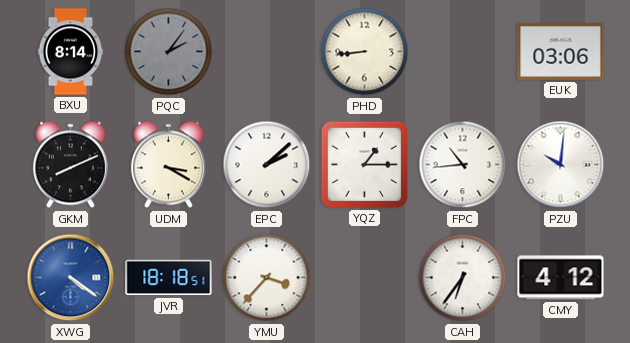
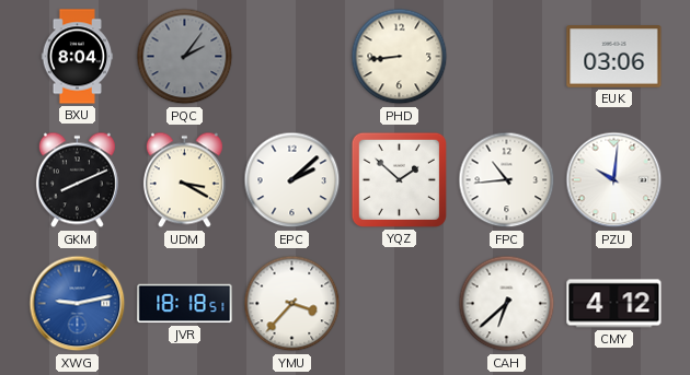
BXU: 8:14 -> 8:04
YQZ: 1:15 -> 1:52
XWG: 4:21 -> 9:13
CAH: 6:36 -> 6:38
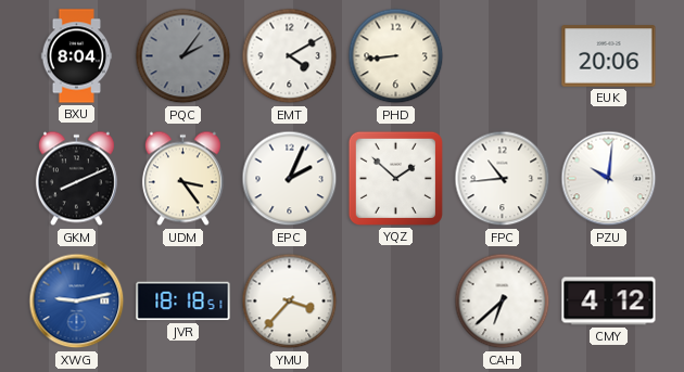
EMT: none -> 4:10
EUK: 03:06 -> 20:06
UDM: 3:20 -> 3:24
EPC: 2:08 -> 2:04
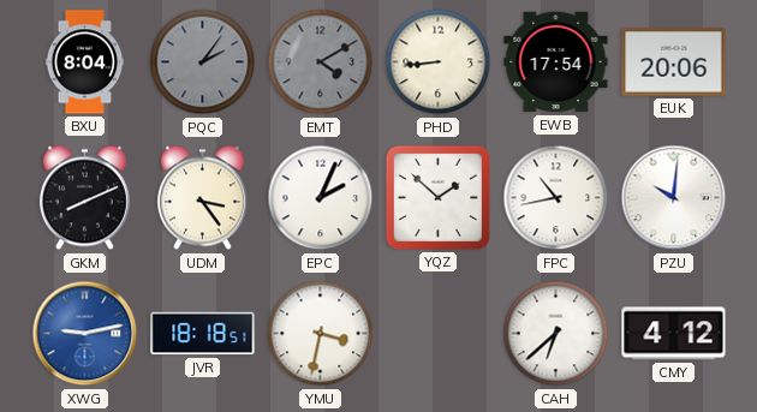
EMT dial: white -> grey
EWB: none -> 17:54
FPC: 10:44 -> 10:43
YMU: 3:37 -> 3:32
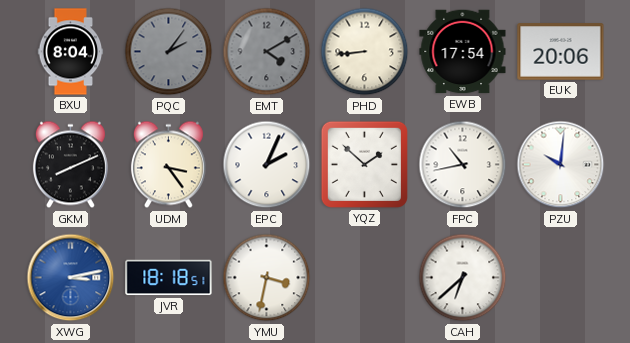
XWG: 9:13 -> 3:13
CMY: 4:12 -> none
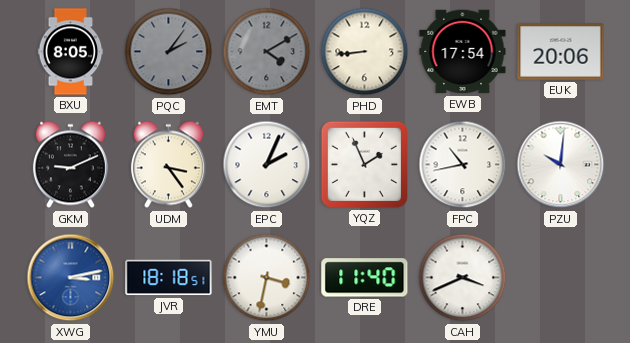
BXU: 8:04 -> 8:05
GKM: 8:11 -> 9:11
YQZ: 1:52 -> 1:56
DRE: none -> 11:40
CAH: 6:38 -> 3:41
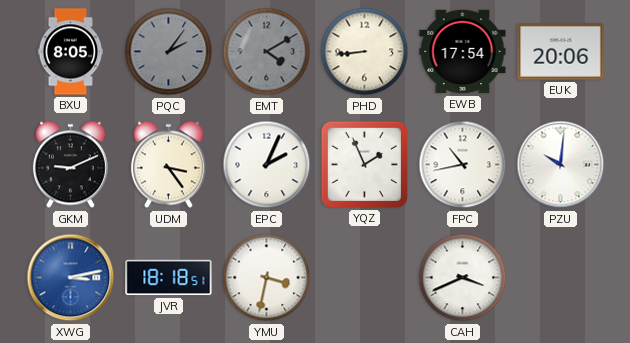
DRE: 11:40 -> none
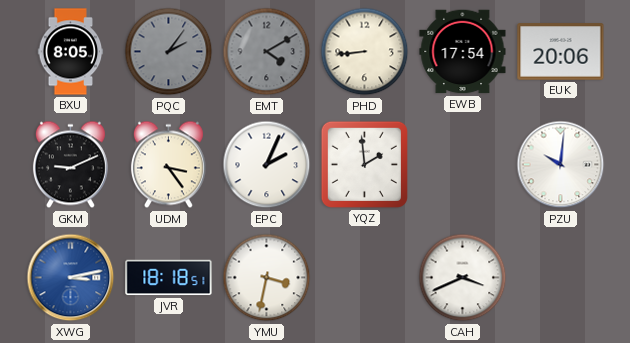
YQZ: 1:56 -> 1:59
FPC: 10:43 -> none
